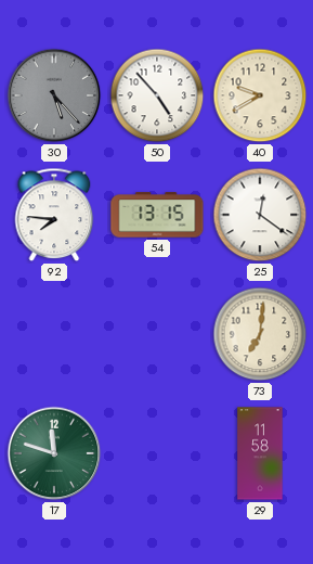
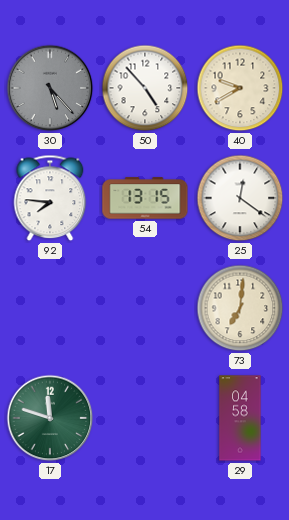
29: 11:58 -> 04:58
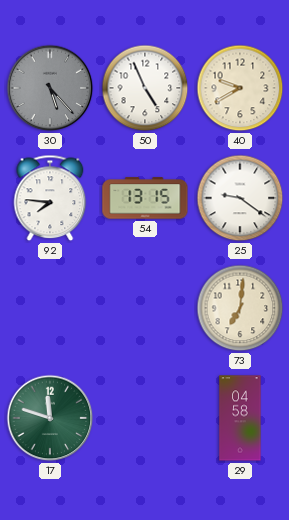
50: 4:53 -> 4:56
25: 12:21 -> 9:21
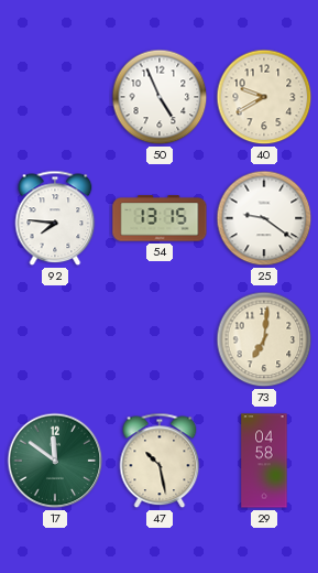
30: 5:23 -> none
17: 11:48 -> 11:51
47: none -> 10:28
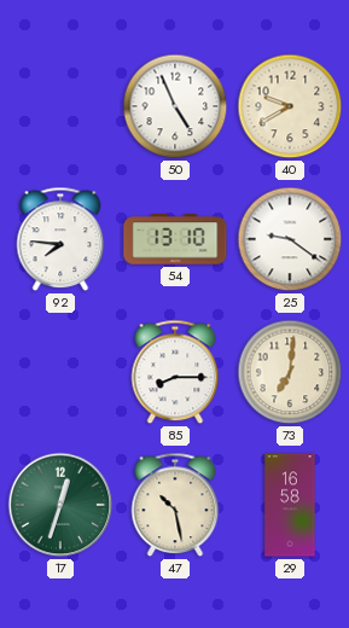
54: 13:15 -> 13:10
85: none -> 8:15
17: 11:51 -> 12:33
29: 04:58 -> 16:58
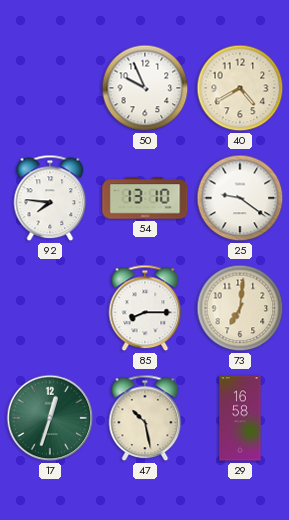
50: 4:56 -> 9:56
40: 9:40 -> 4:40
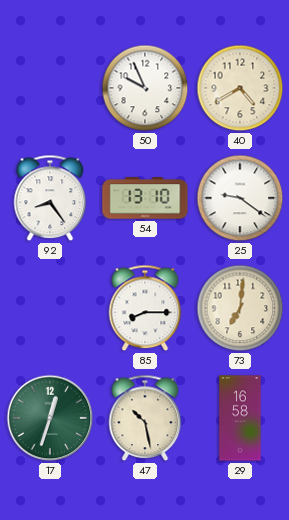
92: 7:46 -> 8:24
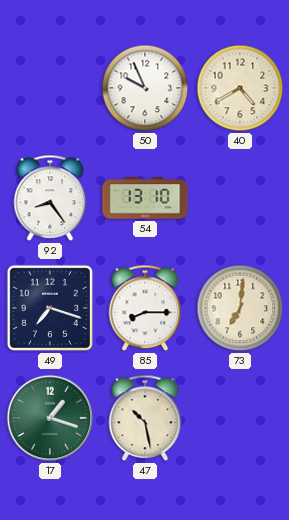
25: 9:21 -> none
49: none -> 7:18
17: 12:33 -> 1:18
29: 16:58 -> none
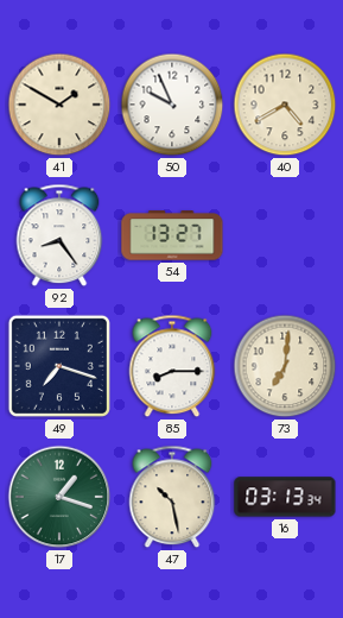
41: none -> 1:50
54: 13:10 -> 13:27
16: none -> 03:13
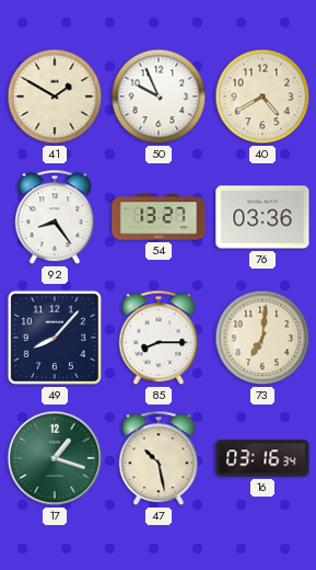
76: none -> 03:36
49: 7:18 -> 8:07
16: 03:13 -> 03:16
